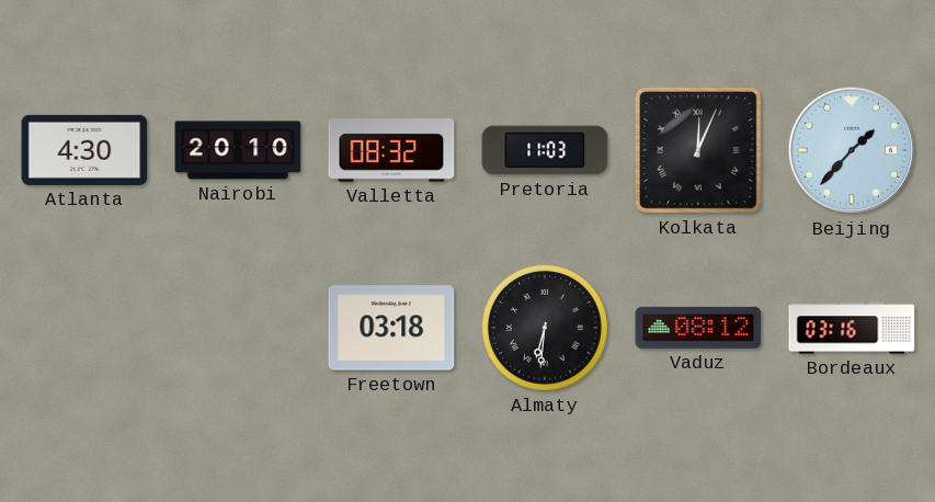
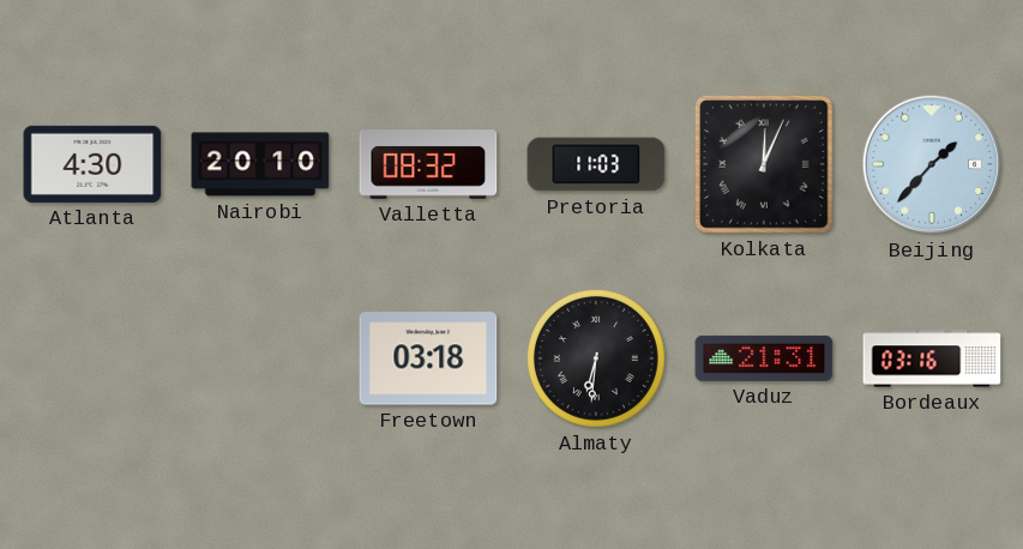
Vaduz: 08:12 -> 21:31
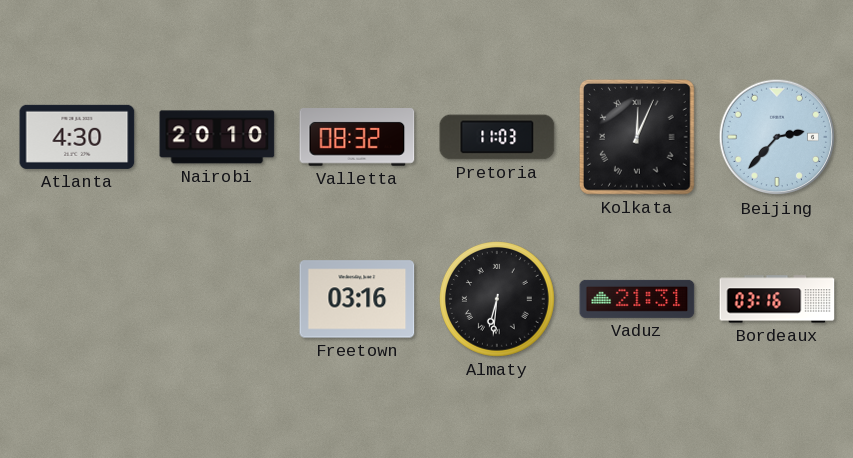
Beijing: 1:37 -> 2:37
Freetown: 03:18 -> 03:16
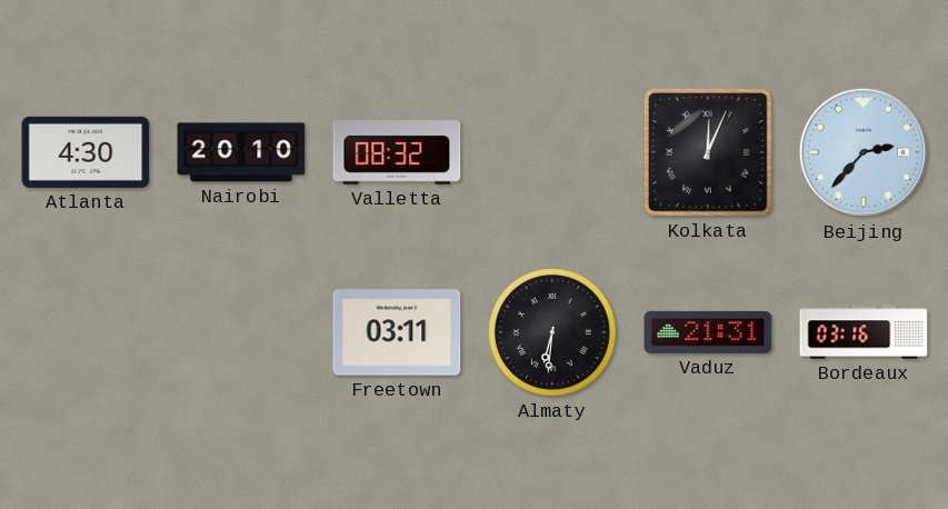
Pretoria: 11:03 -> none
Freetown: 03:16 -> 03:11
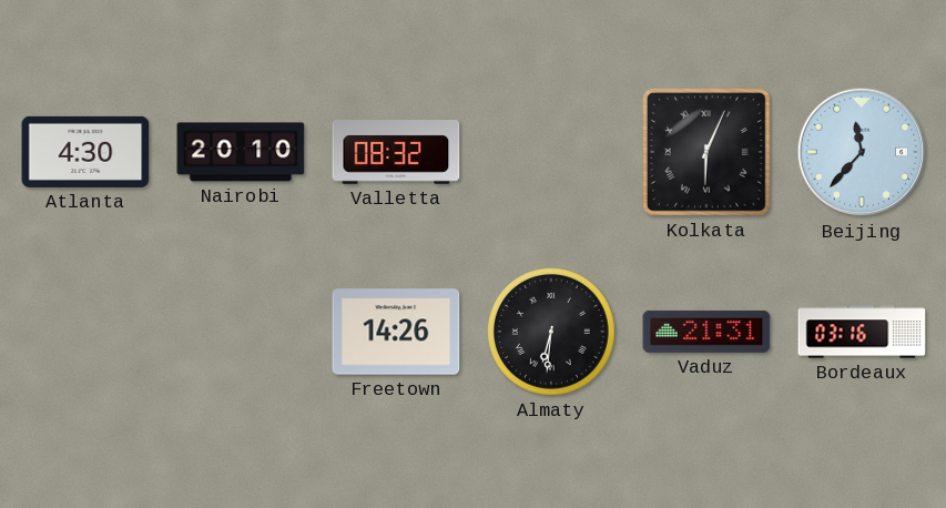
Kolkata: 12:04 -> 6:04
Beijing: 2:37 -> 11:37
Freetown: 03:11 -> 14:26
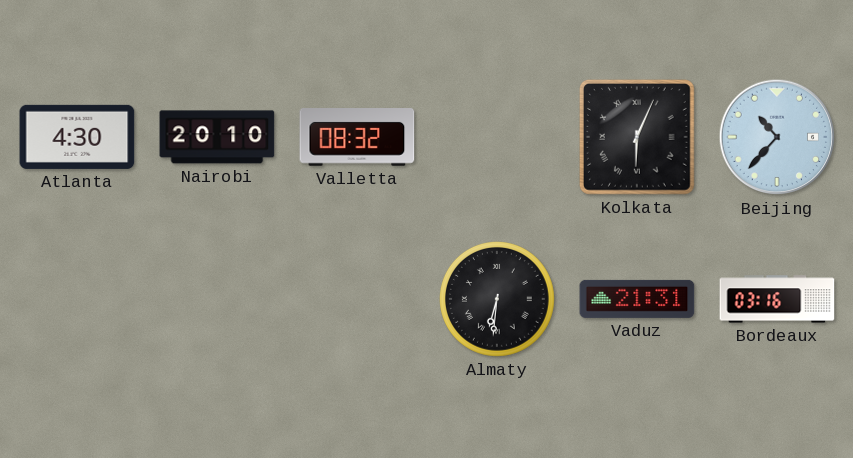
Beijing: 11:37 -> 10:37
Freetown: 14:26 -> none
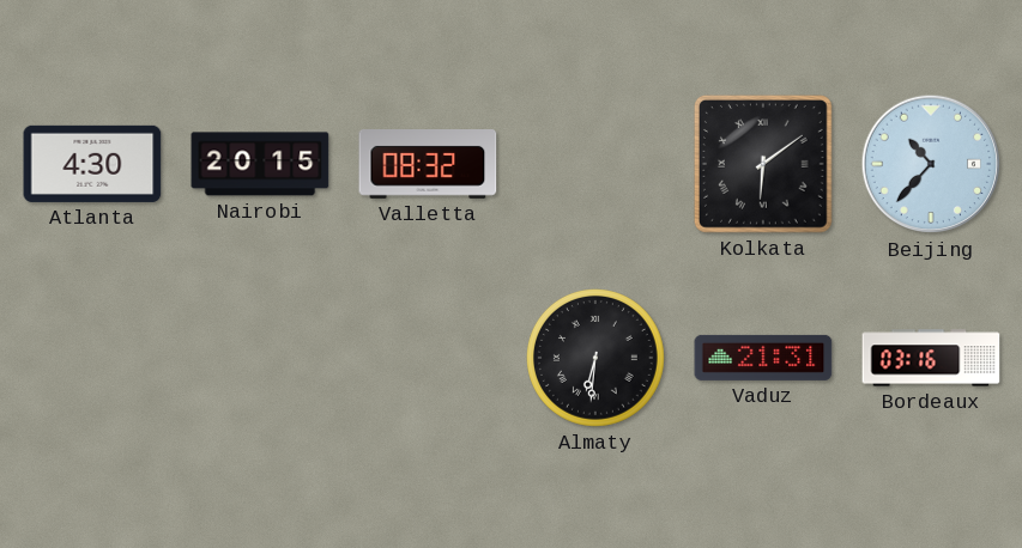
Nairobi: 20:10 -> 20:15
Kolkata: 6:04 -> 6:09
